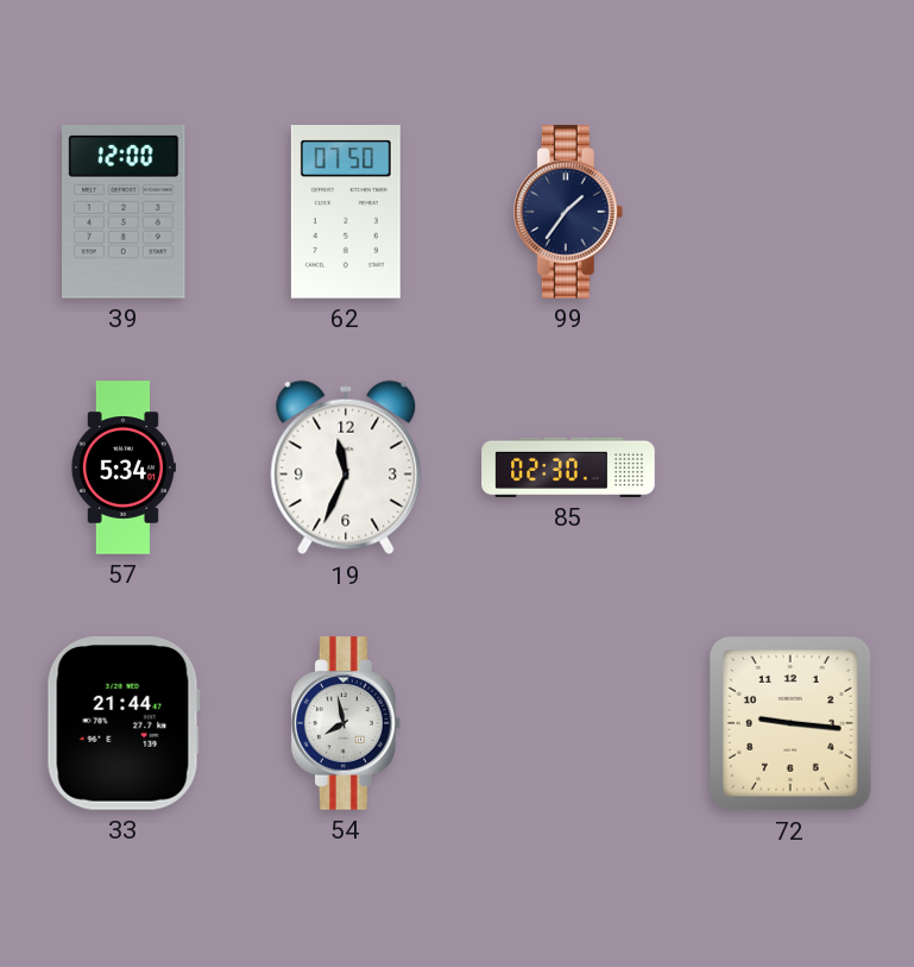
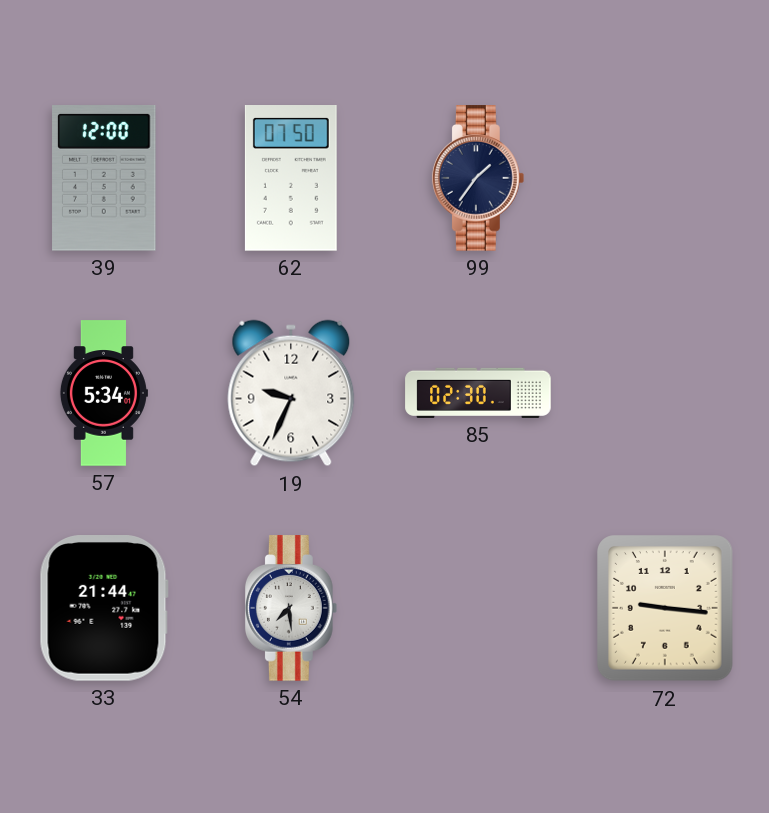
19: 11:34 -> 9:34
54: 7:58 -> 7:29
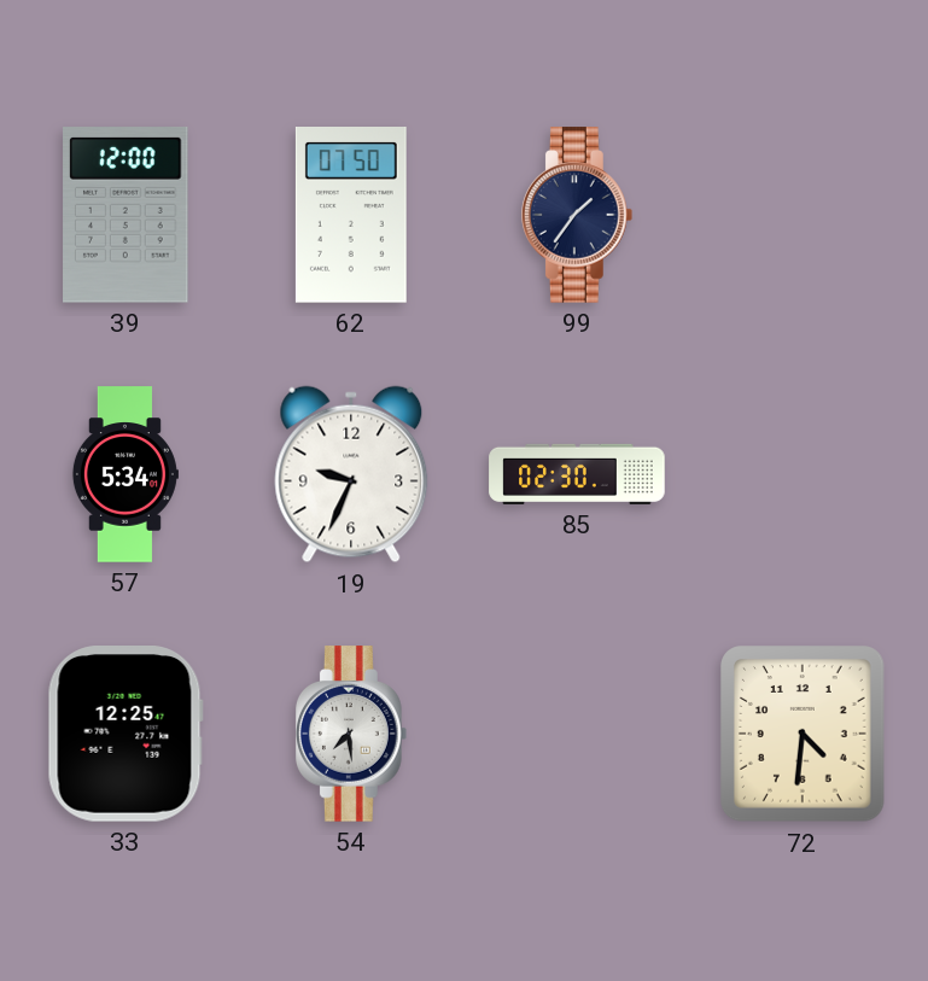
33: 21:44 -> 12:25
72: 9:16 -> 4:31
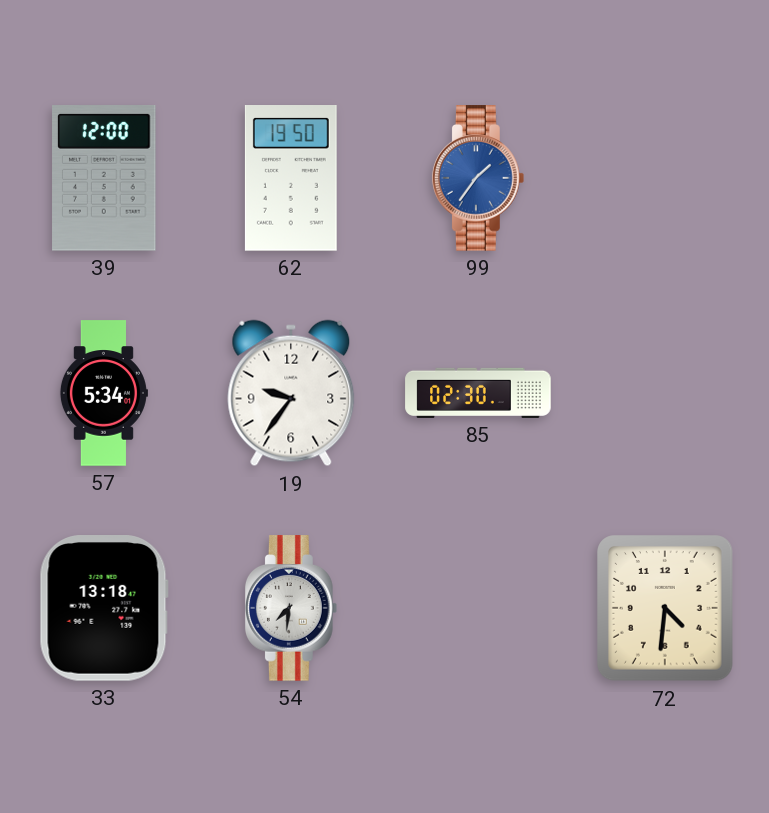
62: 07:50 -> 19:50
99 dial: navy -> blue
19: 9:34 -> 9:36
33: 12:25 -> 13:18
54: 7:29 -> 7:31
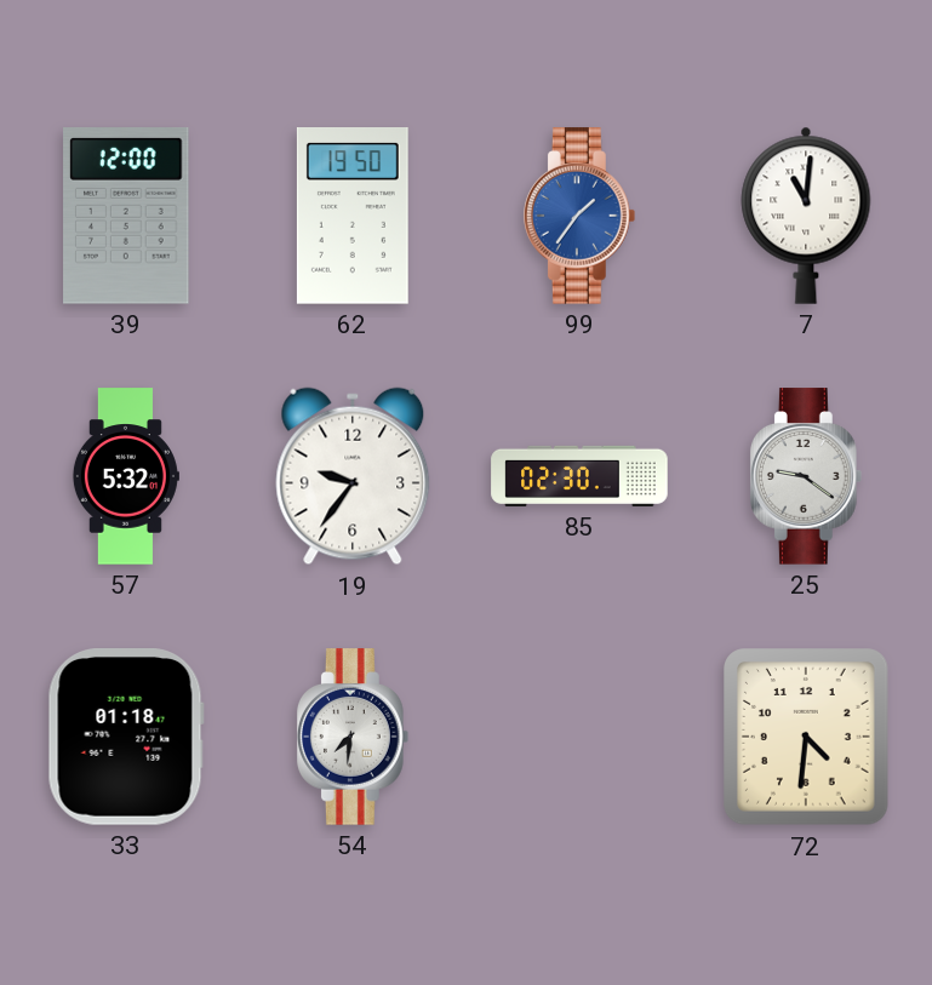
7: none -> 11:01
57: 5:34 -> 5:32
25: none -> 9:21
33: 13:18 -> 01:18
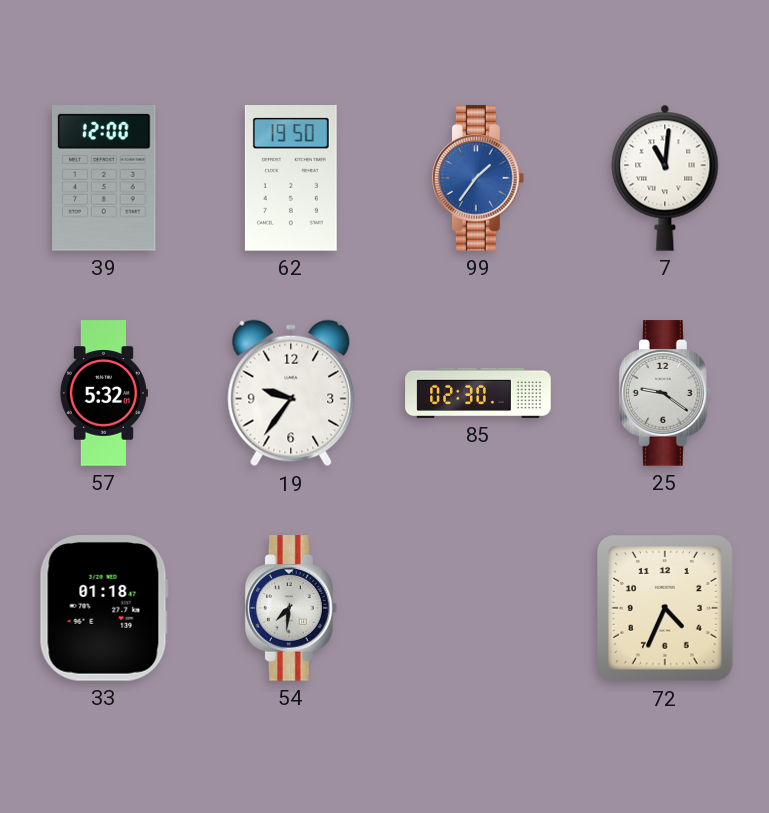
72: 4:31 -> 4:34
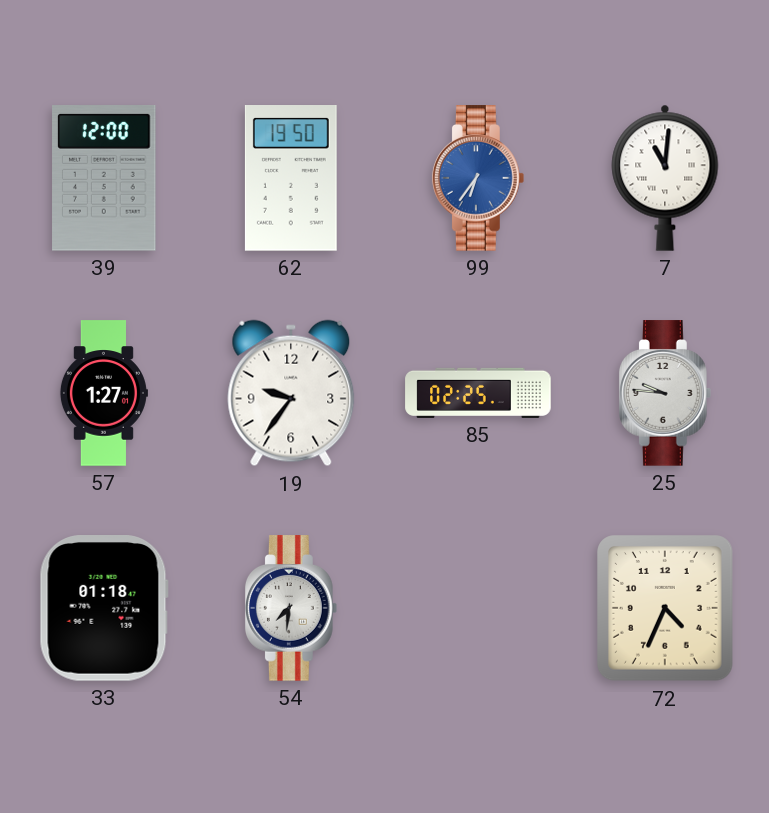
99: 1:36 -> 6:36
57: 5:32 -> 1:27
85: 02:30 -> 02:25
25: 9:21 -> 9:46
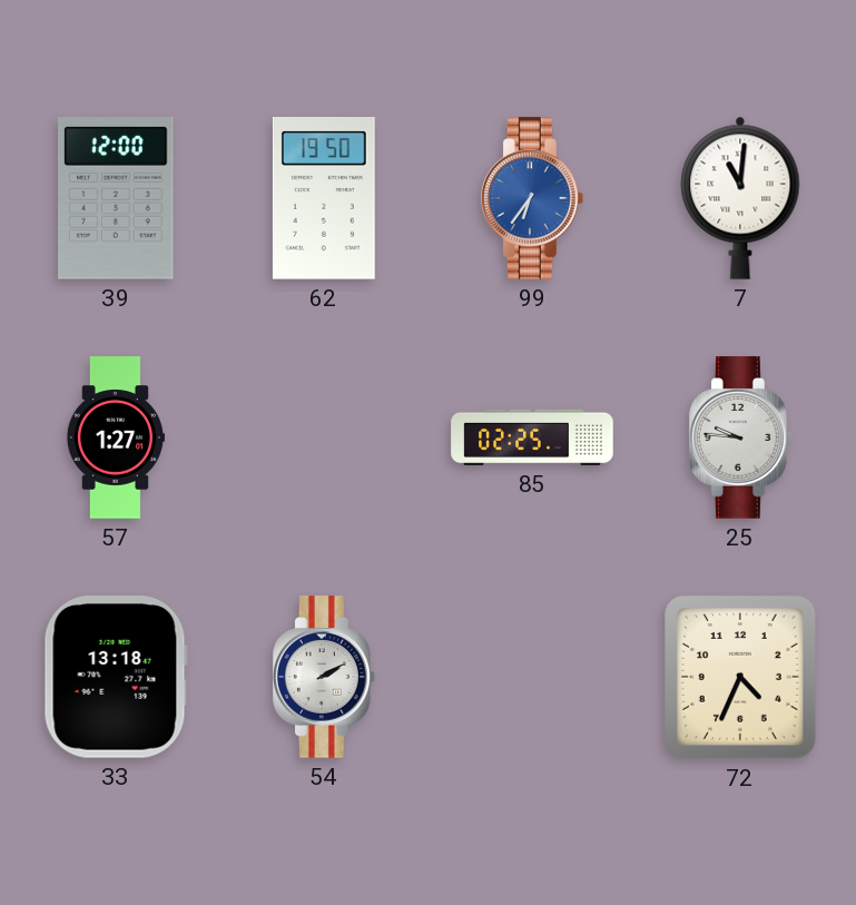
19: 9:36 -> none
33: 01:18 -> 13:18
54: 7:31 -> 2:10
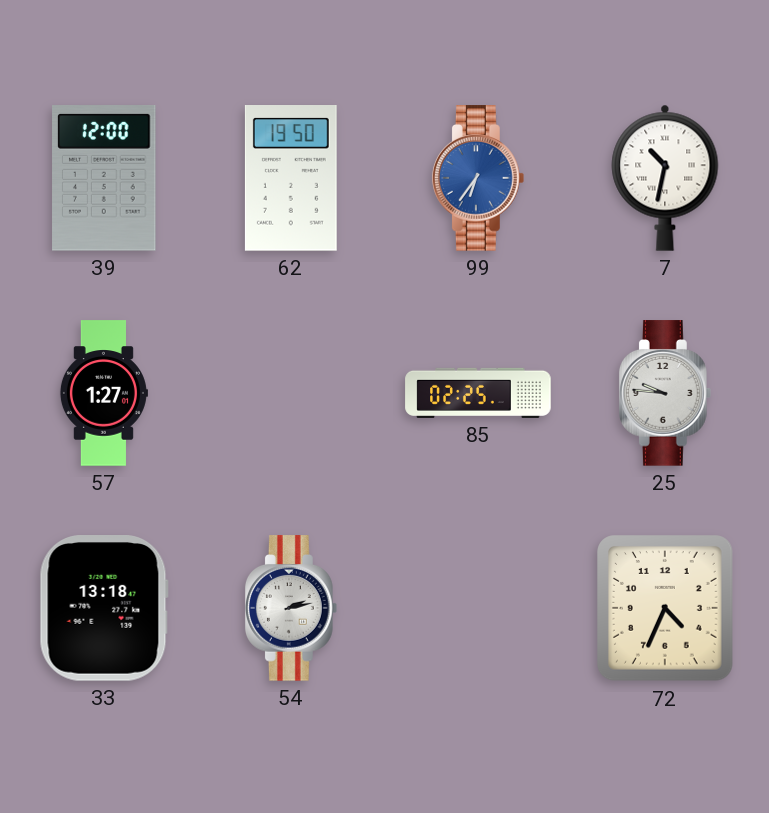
7: 11:01 -> 10:32
54: 2:10 -> 2:13
